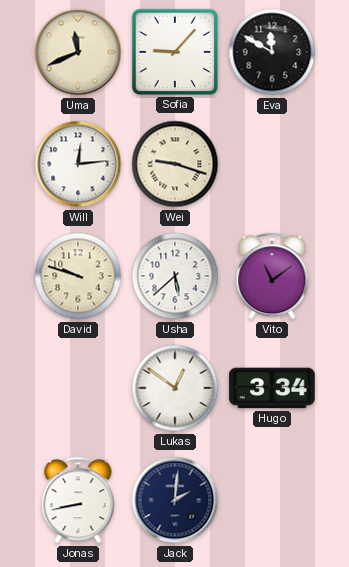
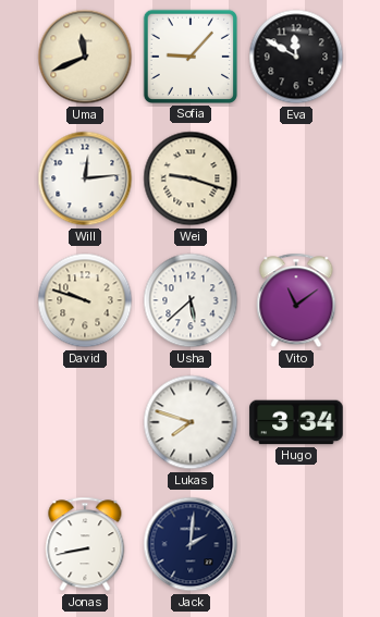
Lukas: 12:51 -> 7:48
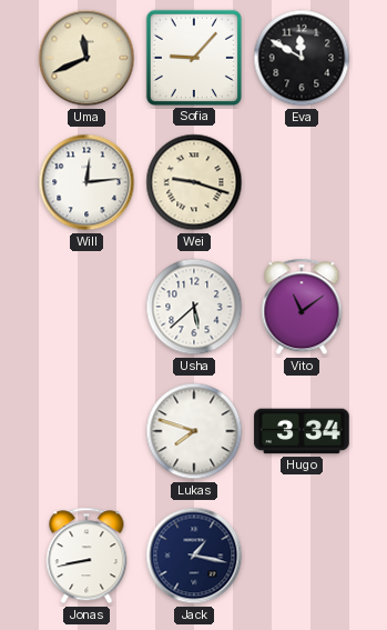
David: 9:48 -> none
Jack: 2:01 -> 1:17
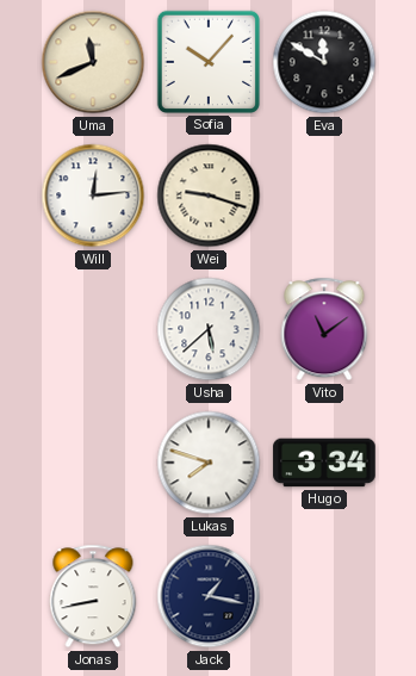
Sofia: 9:07 -> 10:07
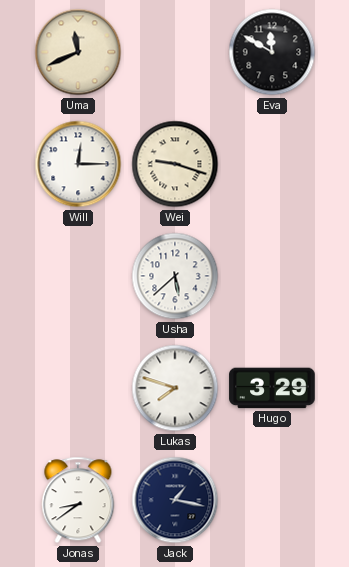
Sofia: 10:07 -> none
Will: 12:14 -> 12:15
Vito: 11:09 -> none
Hugo: 3:34 -> 3:29
Jonas: 8:43 -> 8:39
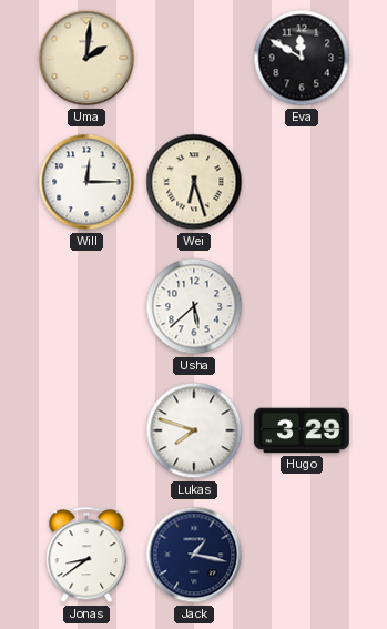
Uma: 11:41 -> 2:01
Wei: 9:18 -> 6:27
